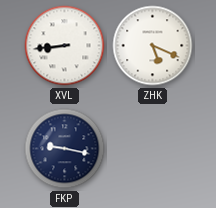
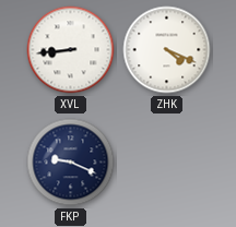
ZHK: 5:19 -> 4:19
FKP: 9:17 -> 9:19
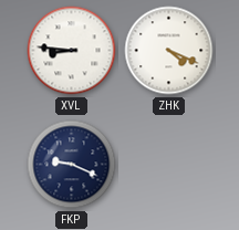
XVL: 8:44 -> 8:46
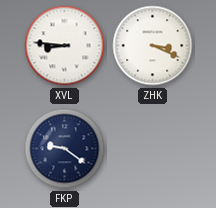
ZHK: 4:19 -> 3:19
FKP: 9:19 -> 9:21
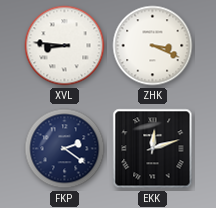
FKP: 9:21 -> 2:21
EKK: none -> 12:12
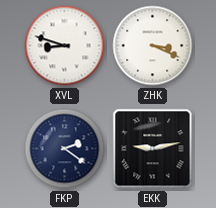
XVL: 8:46 -> 8:48
EKK: 12:12 -> 9:13
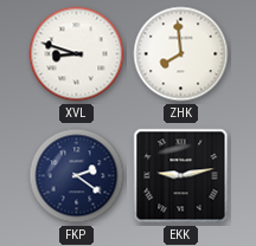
ZHK: 3:19 -> 7:59
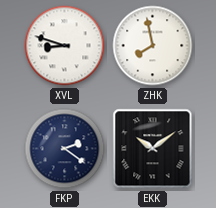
ZHK: 7:59 -> 7:58
EKK: 9:13 -> 10:09
